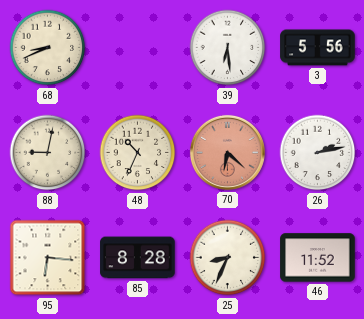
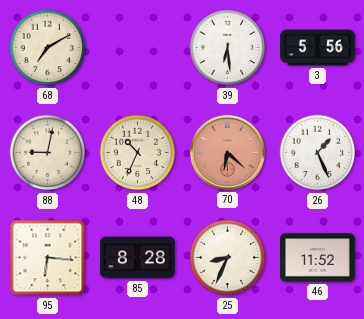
68: 8:41 -> 7:10
26: 2:13 -> 1:26
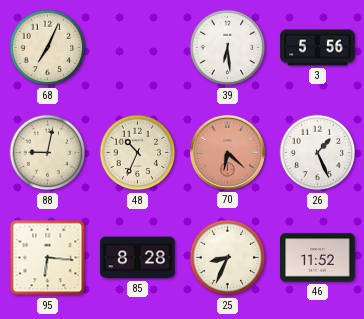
68: 7:10 -> 7:04
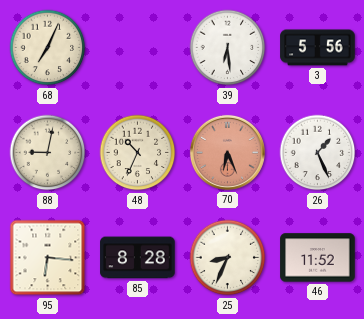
70: 6:22 -> 6:26
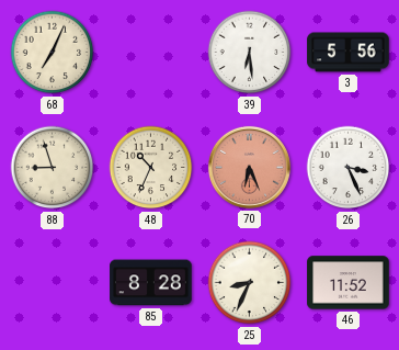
88: 9:02 -> 8:57
26: 1:26 -> 3:26
95: 6:16 -> none
